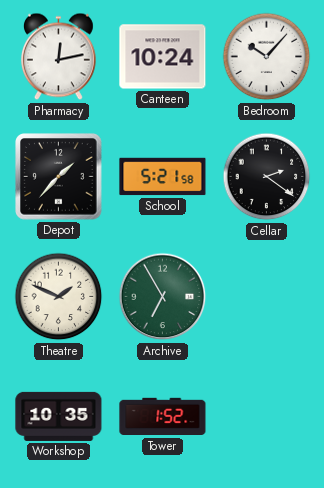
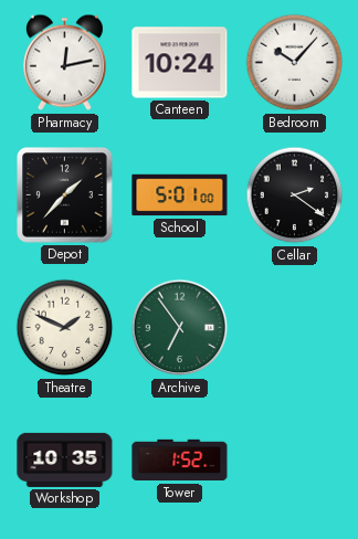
School: 5:21 -> 5:01
Archive: 6:55 -> 6:54
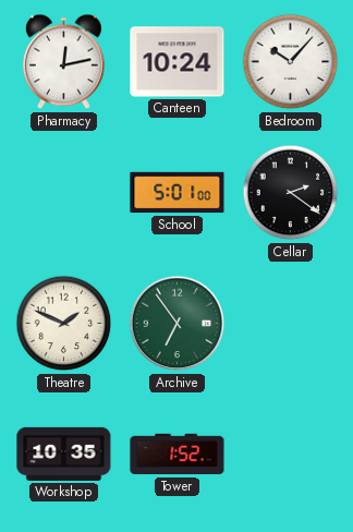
Depot: 1:37 -> none
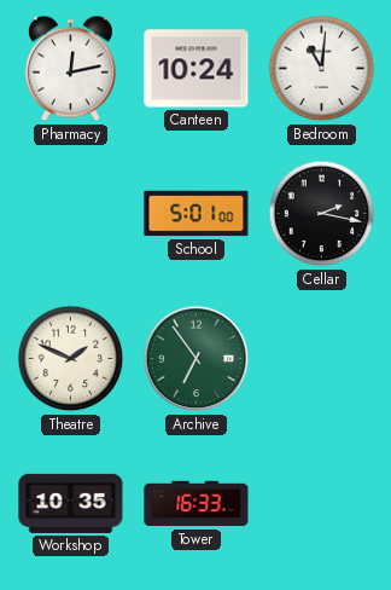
Bedroom: 10:07 -> 11:01
Cellar: 2:21 -> 2:17
Tower: 1:52 -> 16:33
